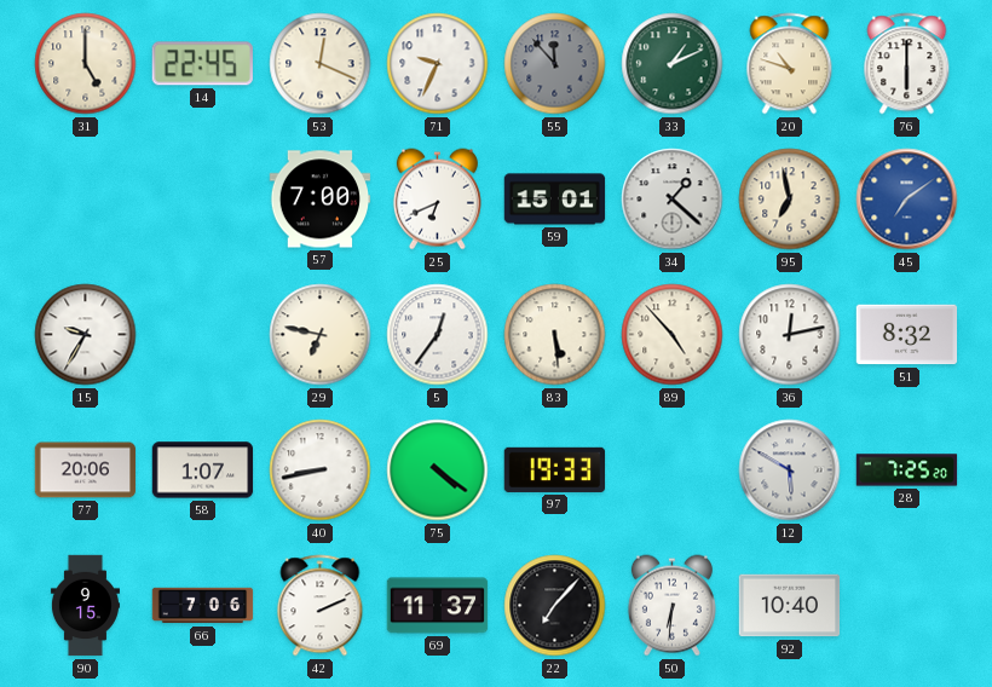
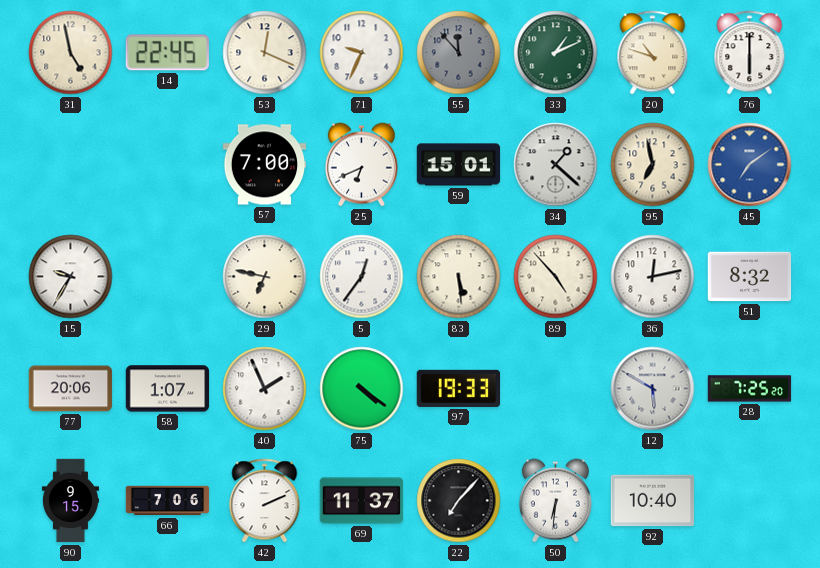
31: 5:00 -> 4:58
40: 8:43 -> 1:56
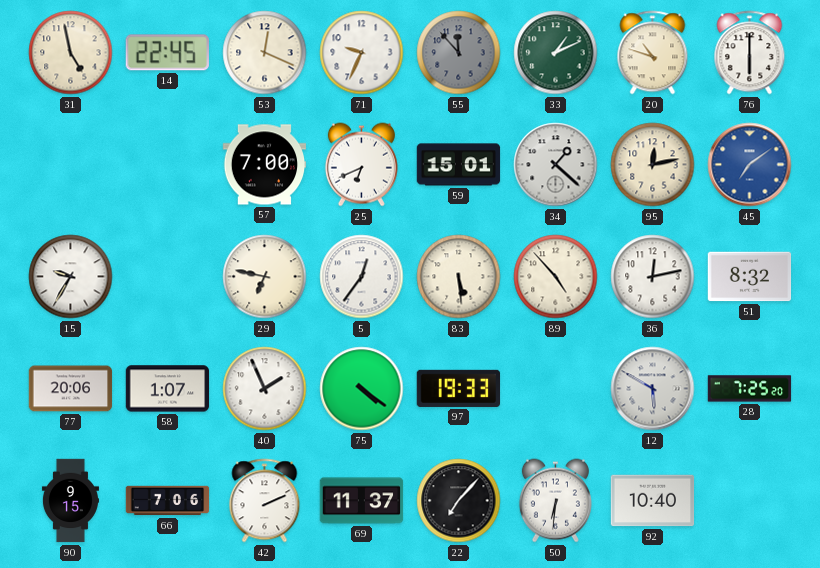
95: 6:58 -> 12:13
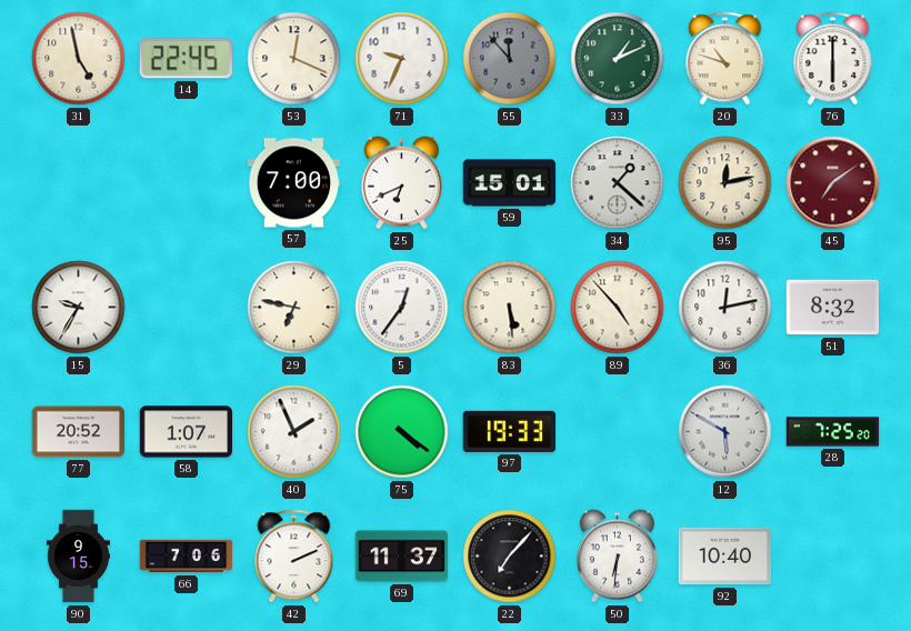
45 dial: blue -> burgundy
77: 20:06 -> 20:52
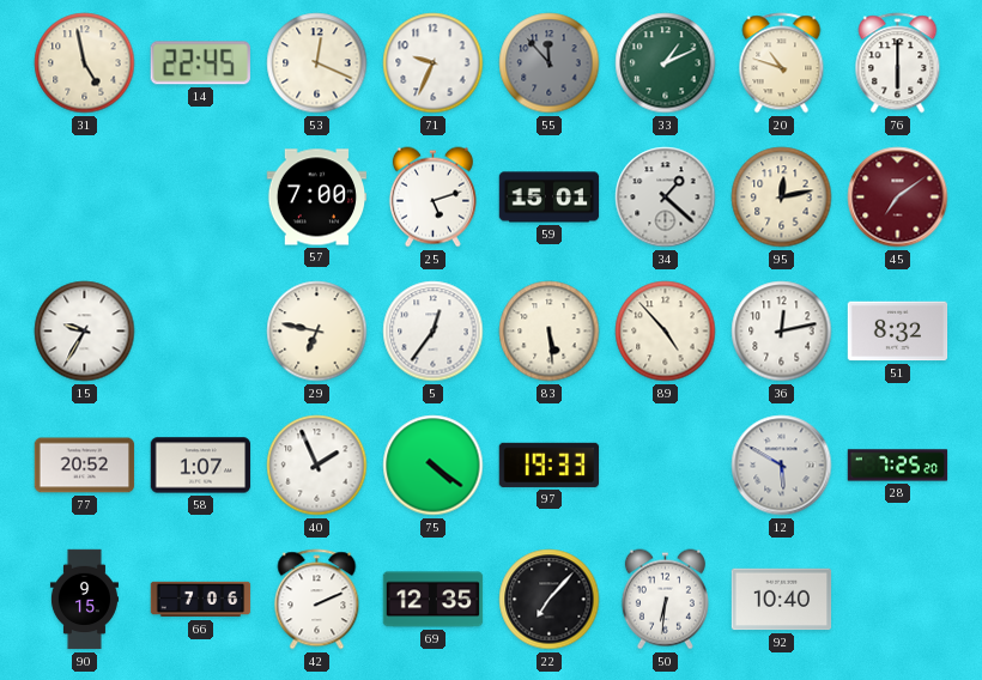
25: 6:41 -> 5:12
69: 11:37 -> 12:35
